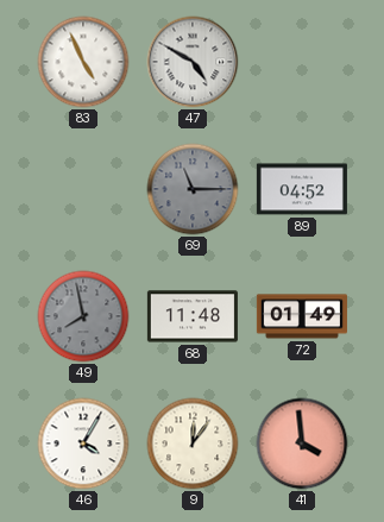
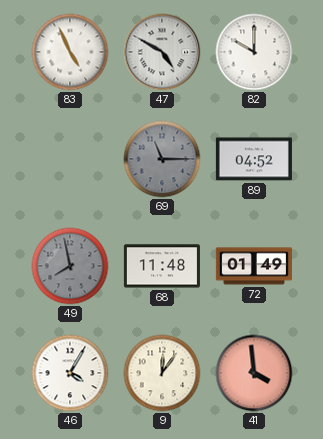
82: none -> 10:00
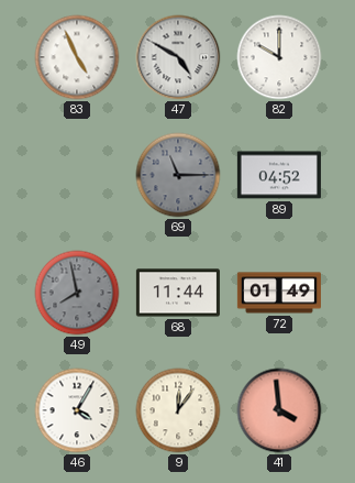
68: 11:48 -> 11:44
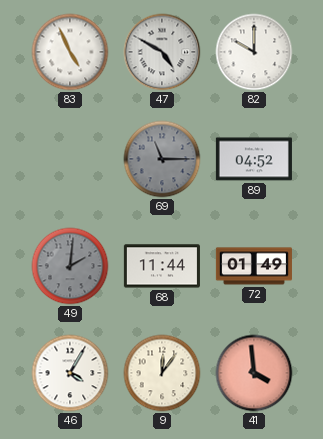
49: 7:58 -> 2:01
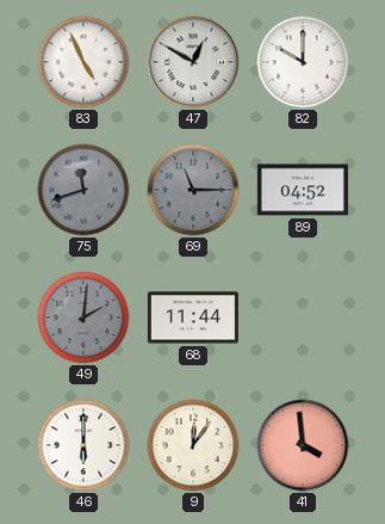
47: 4:50 -> 12:50
75: none -> 11:42
72: 01:49 -> none
46: 4:05 -> 6:00
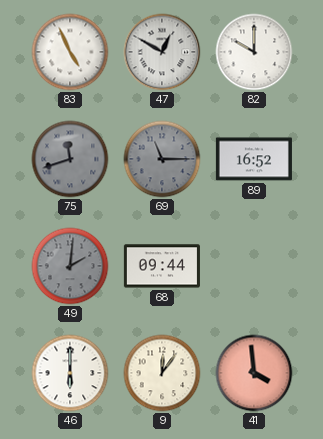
89: 04:52 -> 16:52
68: 11:44 -> 09:44
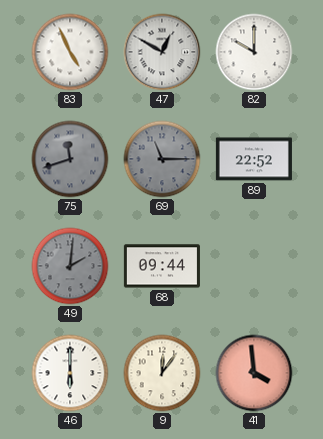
89: 16:52 -> 22:52
